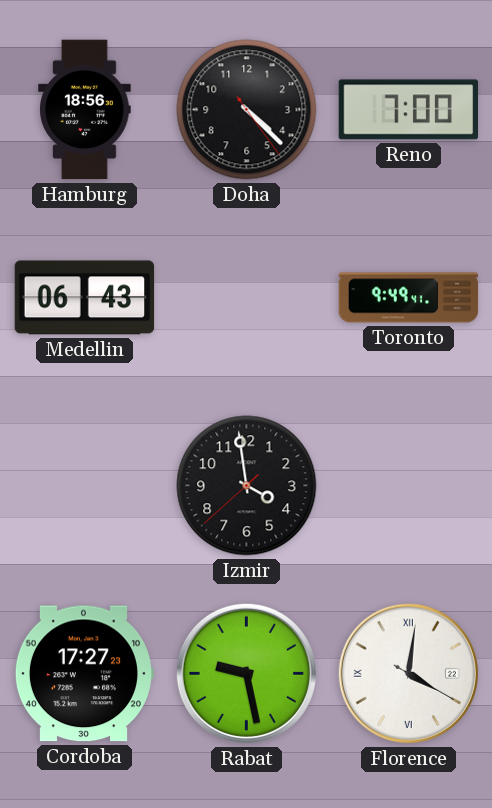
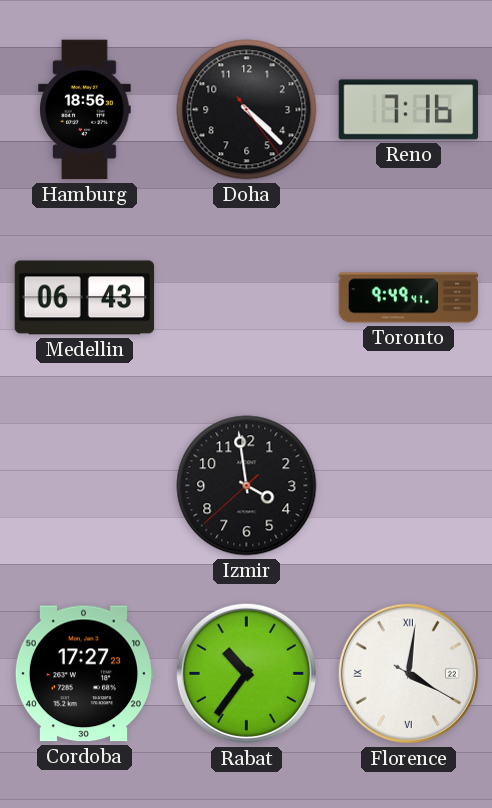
Reno: 7:00 -> 7:16
Rabat: 9:28 -> 10:36
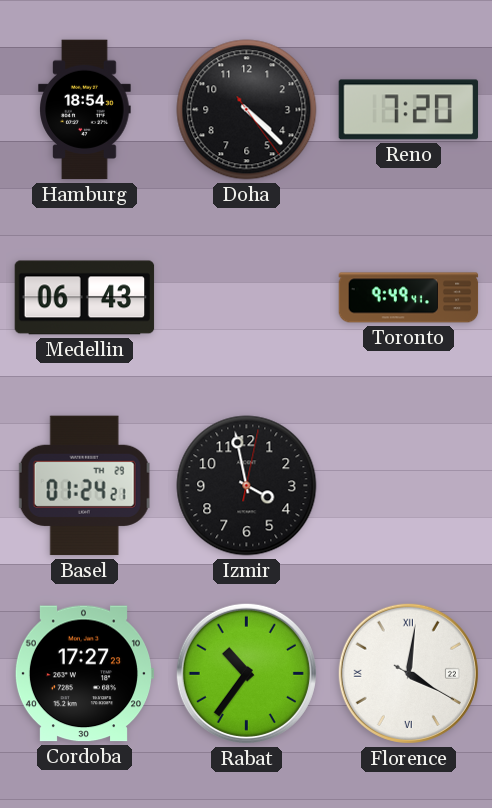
Hamburg: 18:56 -> 18:54
Reno: 7:16 -> 7:20
Basel: none -> 01:24
Izmir: 3:58:38 -> 3:58:02
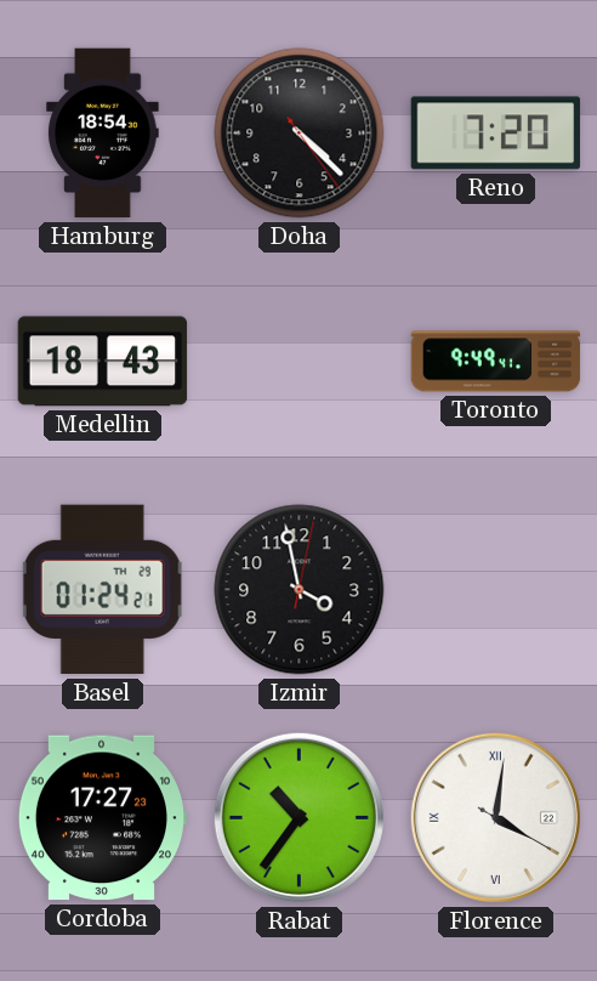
Medellin: 06:43 -> 18:43
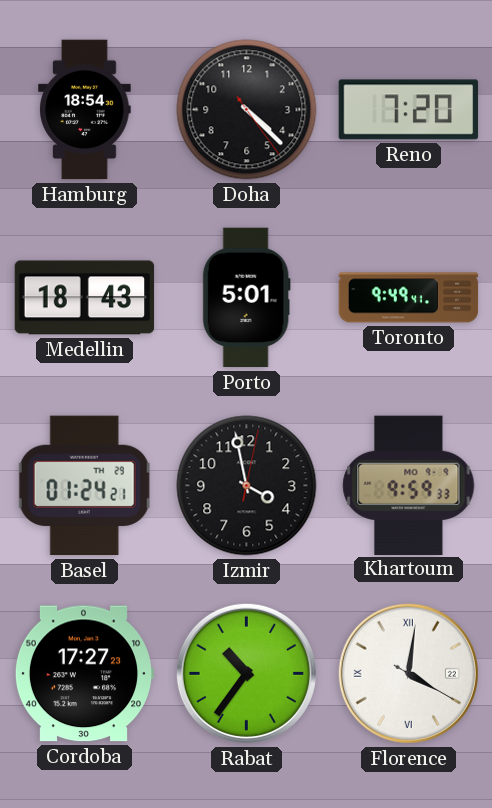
Porto: none -> 5:01
Khartoum: none -> 9:59
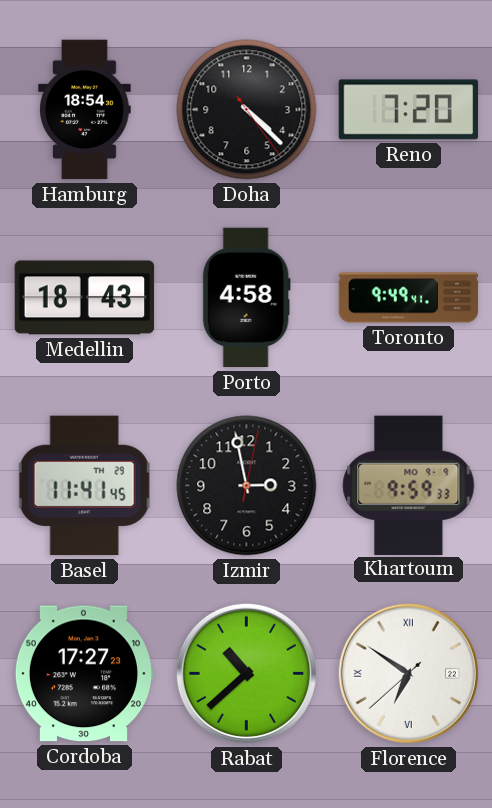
Porto: 5:01 -> 4:58
Basel: 01:24 -> 11:41
Izmir: 3:58 -> 2:58
Rabat: 10:36 -> 10:38
Florence: 4:01 -> 6:50
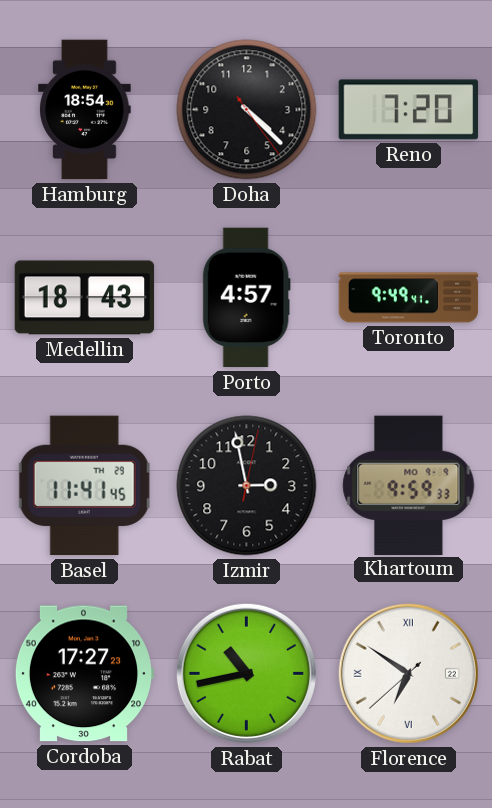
Porto: 4:58 -> 4:57
Rabat: 10:38 -> 10:43
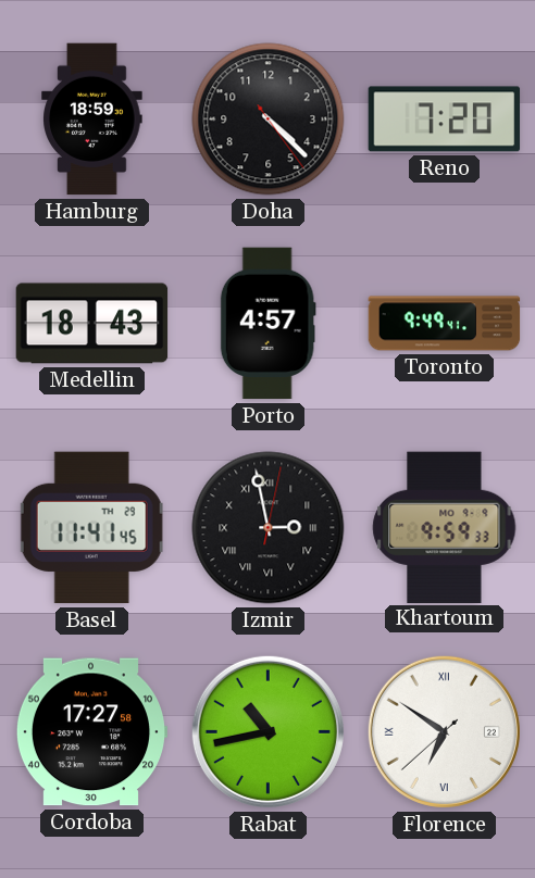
Hamburg: 18:54 -> 18:59
Izmir numerals: Arabic -> Roman
Cordoba: 17:27:23 -> 17:27:58
